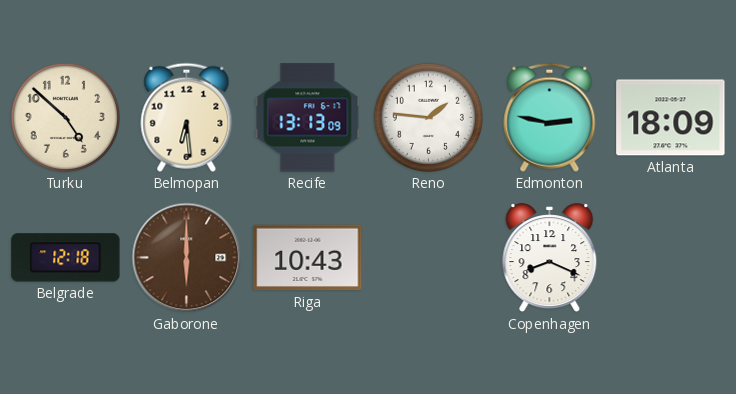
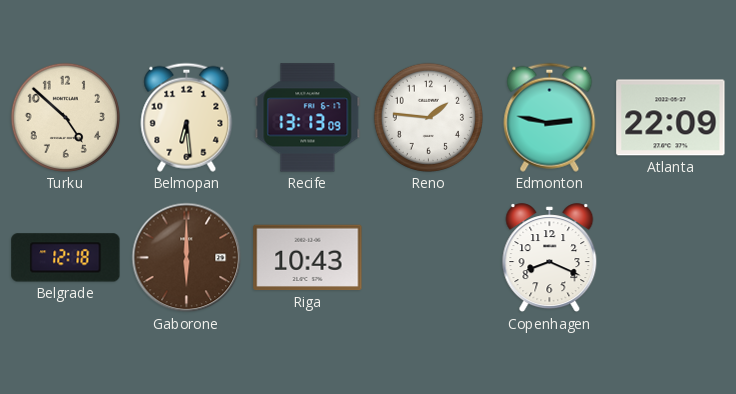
Atlanta: 18:09 -> 22:09
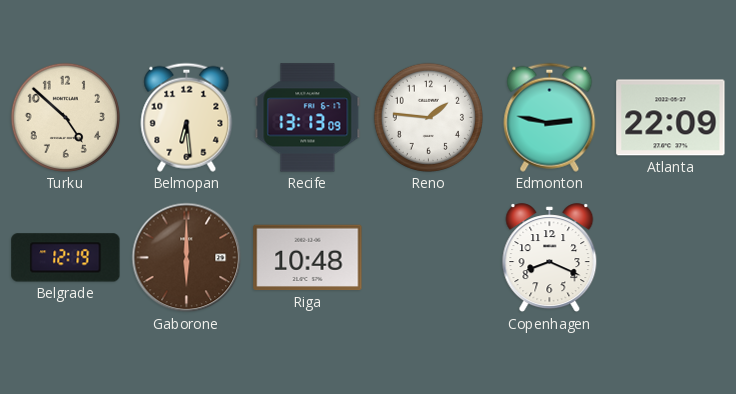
Belgrade: 12:18 -> 12:19
Riga: 10:43 -> 10:48
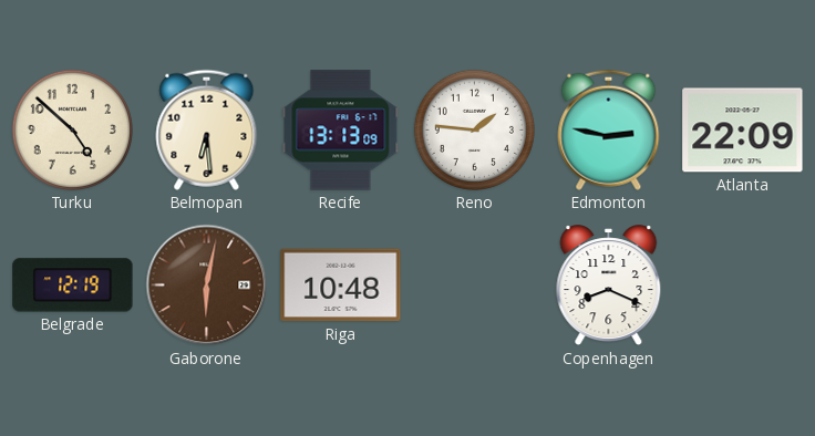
Gaborone: 6:00 -> 6:02
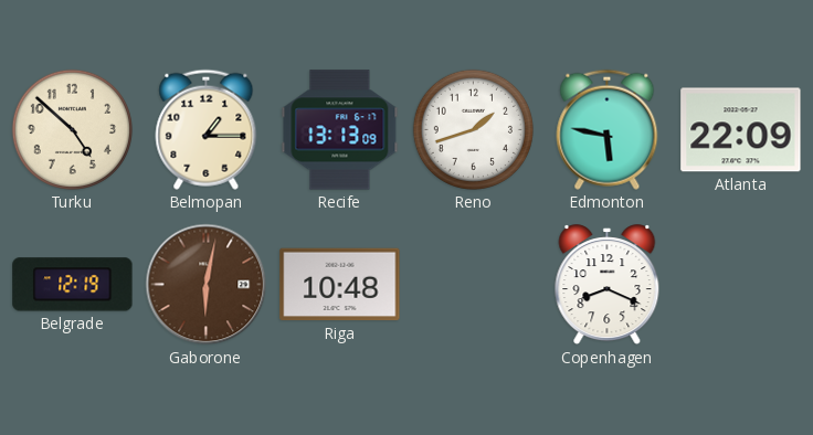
Belmopan: 6:29 -> 1:15
Reno: 1:46 -> 1:42
Edmonton: 2:47 -> 5:47
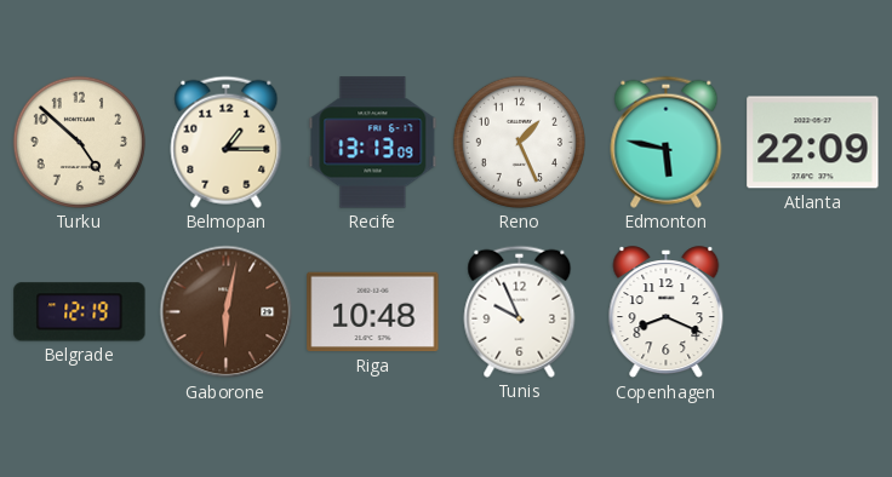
Reno: 1:42 -> 1:26
Tunis: none -> 9:56
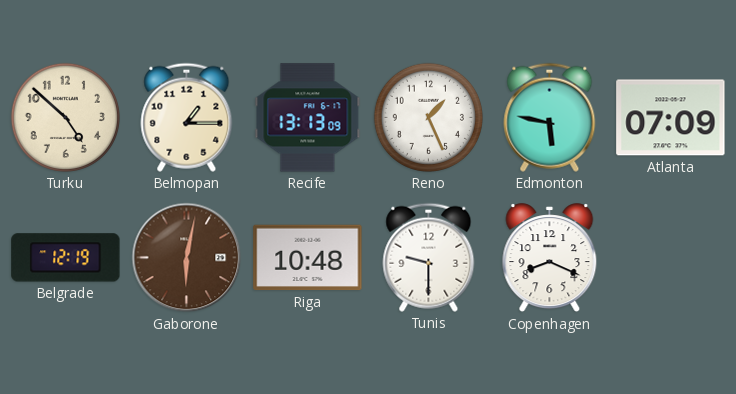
Atlanta: 22:09 -> 07:09
Tunis: 9:56 -> 9:30
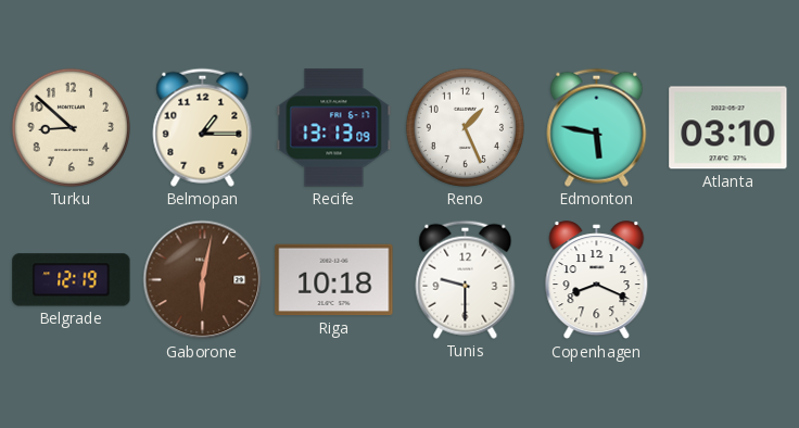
Turku: 4:52 -> 8:52
Atlanta: 07:09 -> 03:10
Riga: 10:48 -> 10:18
